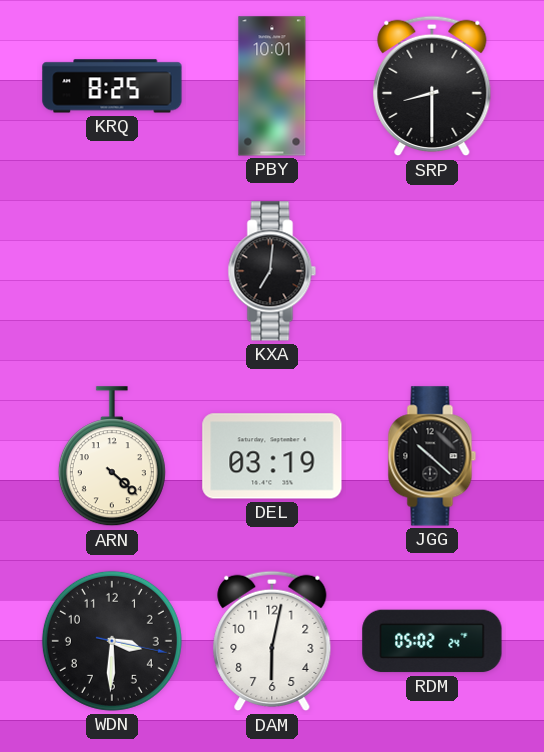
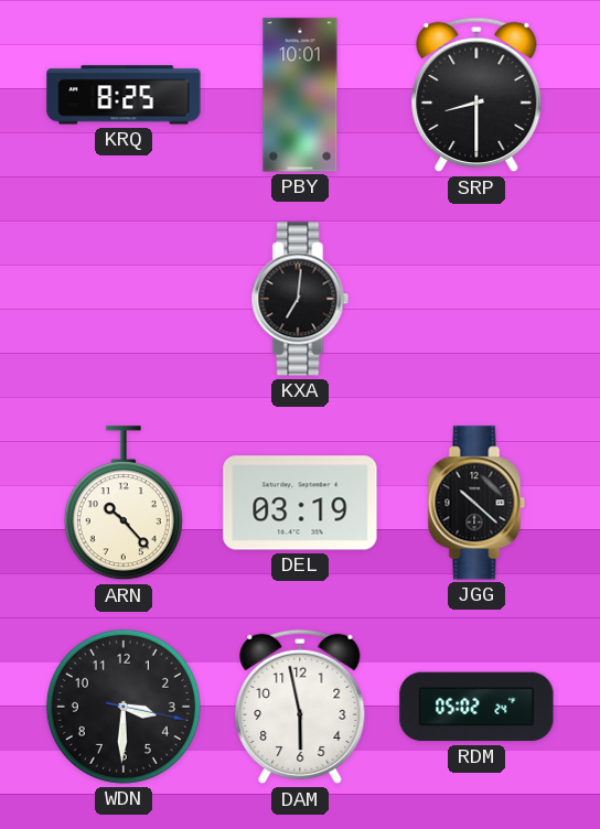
ARN: 4:22 -> 10:23
DAM: 6:02 -> 5:58
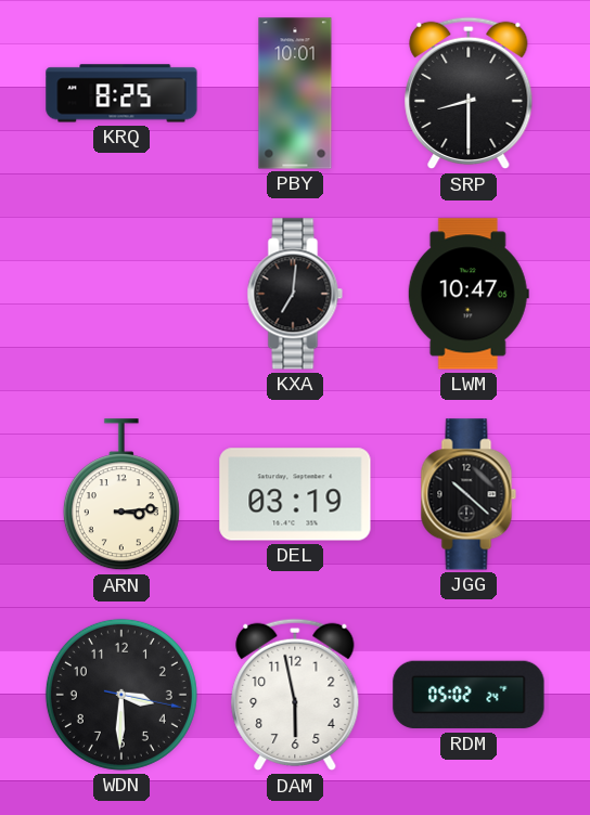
LWM: none -> 10:47
ARN: 10:23 -> 3:14
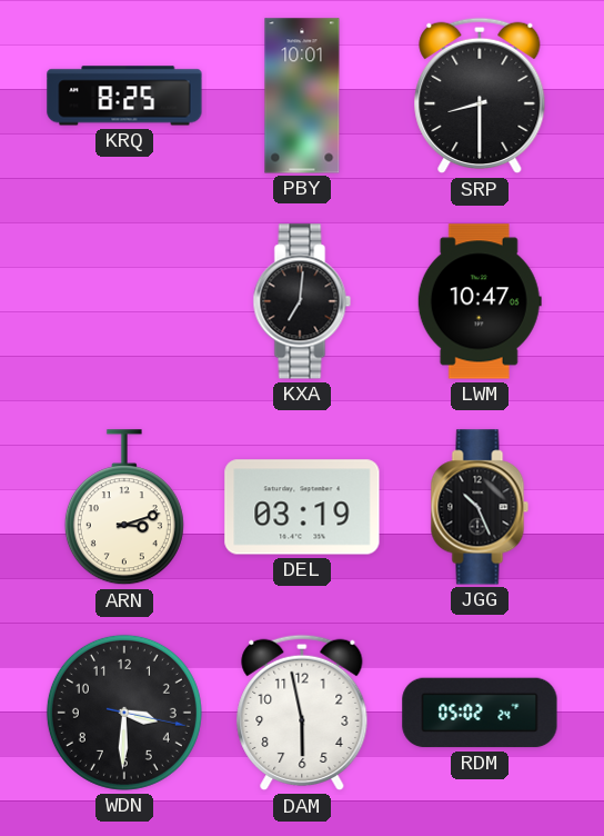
ARN: 3:14 -> 3:12
JGG: 10:22 -> 10:26
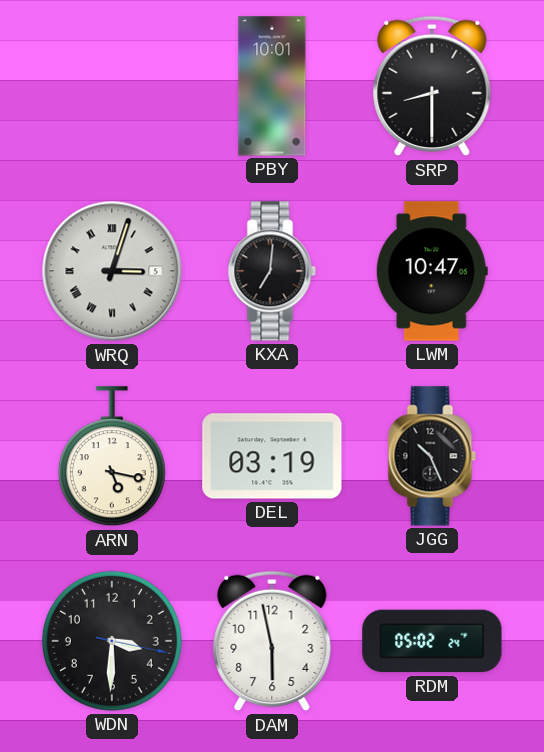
KRQ: 8:25 -> none
WRQ: none -> 3:03
ARN: 3:12 -> 5:17
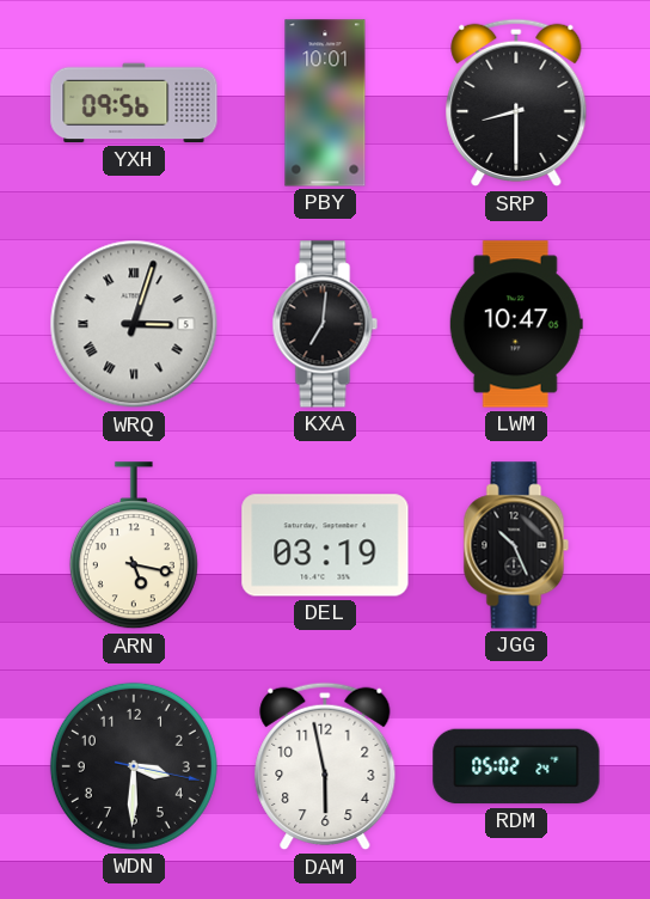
YXH: none -> 09:56
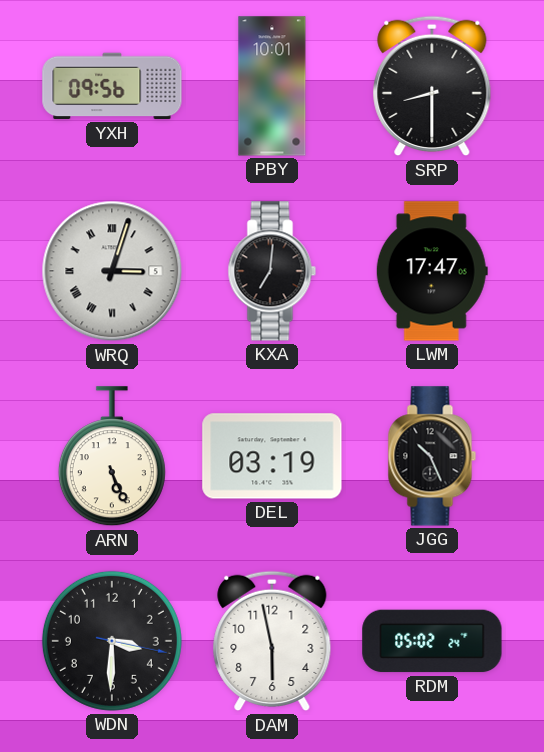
LWM: 10:47 -> 17:47
ARN: 5:17 -> 5:26
